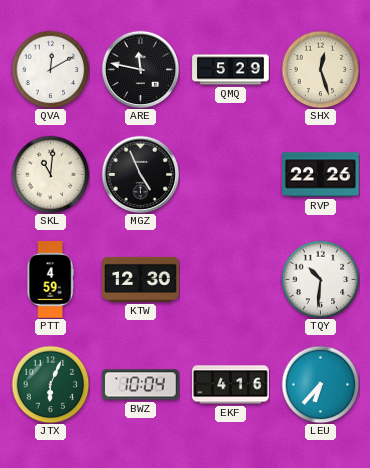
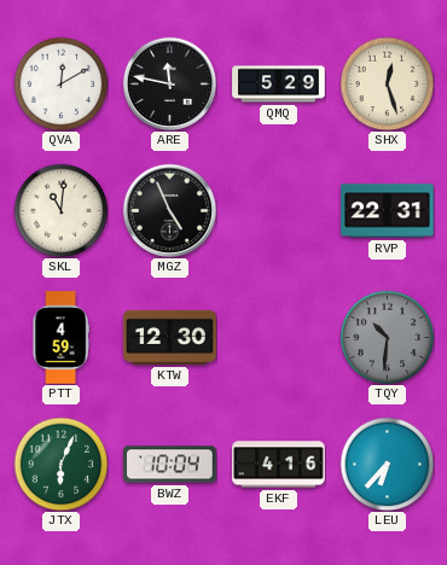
RVP: 22:26 -> 22:31
TQY dial: white -> grey
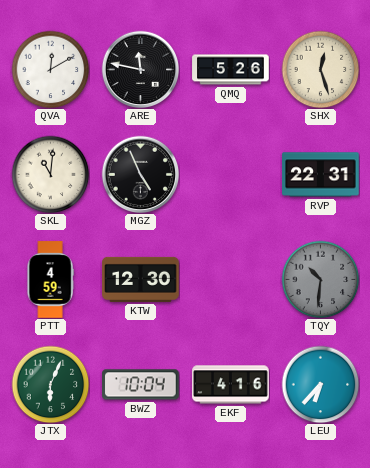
QMQ: 5:29 -> 5:26
